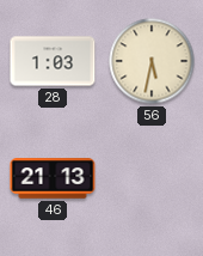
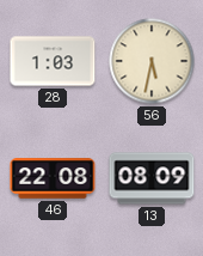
46: 21:13 -> 22:08
13: none -> 08:09
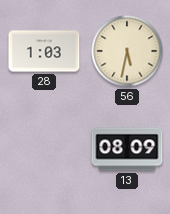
46: 22:08 -> none
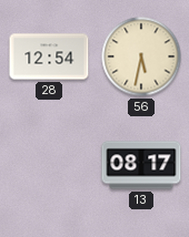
28: 1:03 -> 12:54
13: 08:09 -> 08:17
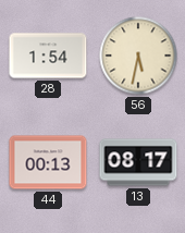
28: 12:54 -> 1:54
44: none -> 00:13
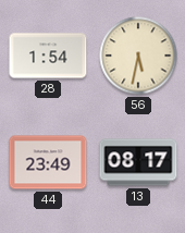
44: 00:13 -> 23:49
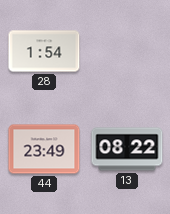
56: 5:32 -> none
13: 08:17 -> 08:22
